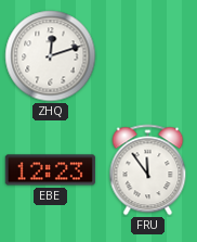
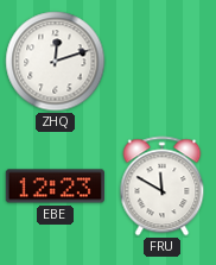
FRU: 11:54 -> 11:50
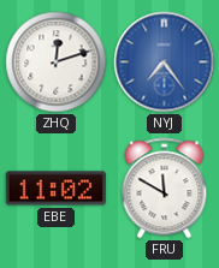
NYJ: none -> 7:24
EBE: 12:23 -> 11:02
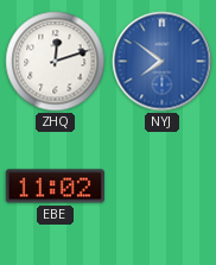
NYJ: 7:24 -> 7:51
FRU: 11:50 -> none
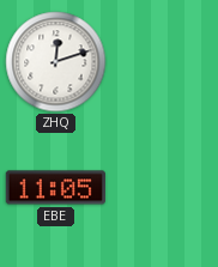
NYJ: 7:51 -> none
EBE: 11:02 -> 11:05
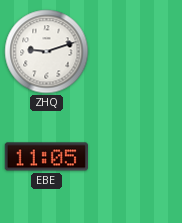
ZHQ: 12:12 -> 9:12
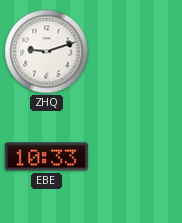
EBE: 11:05 -> 10:33
